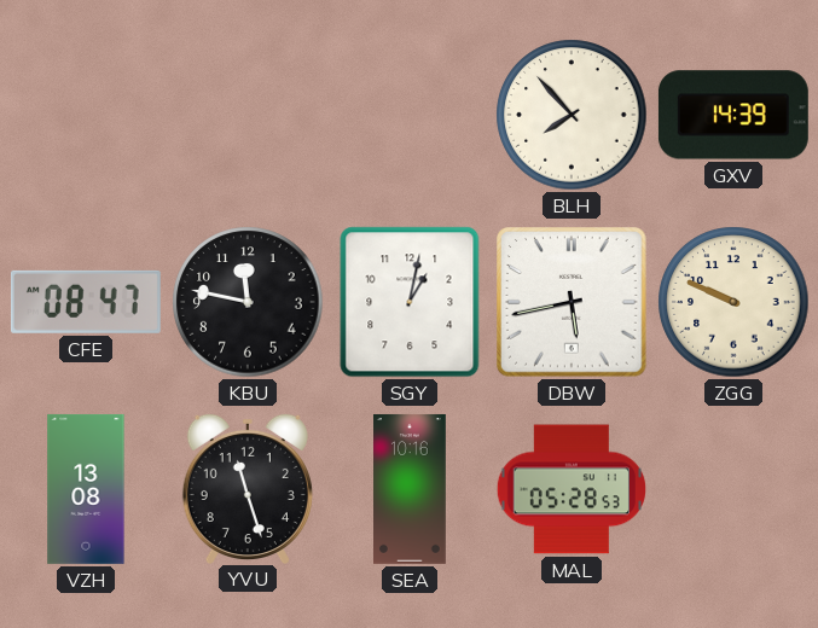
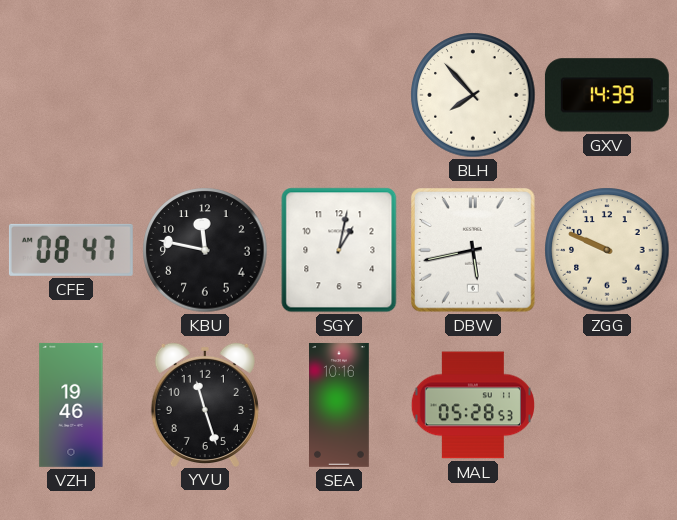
VZH: 13:08 -> 19:46
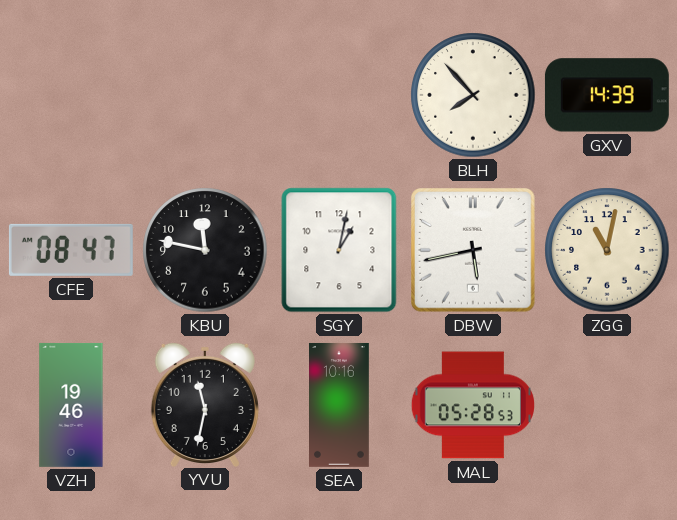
ZGG: 9:49 -> 11:02
YVU: 11:27 -> 11:32
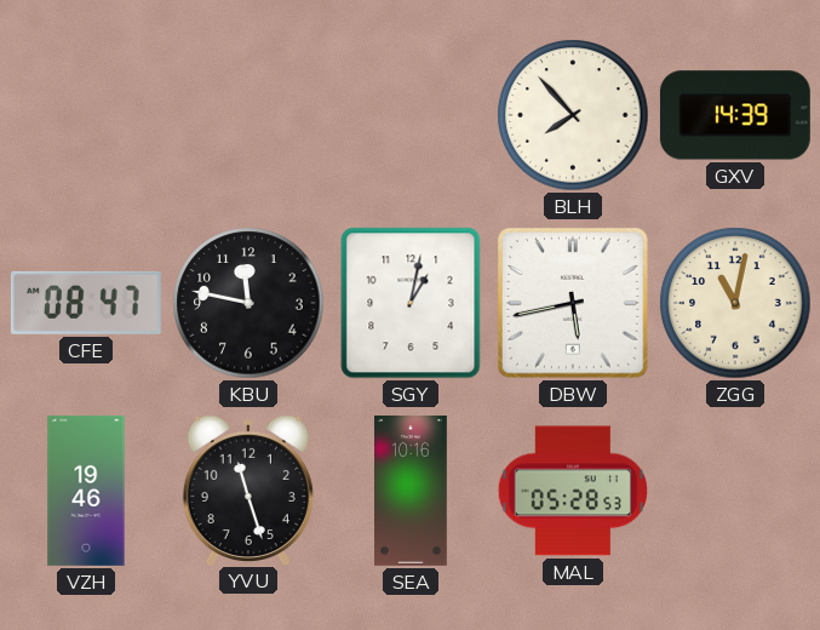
YVU: 11:32 -> 11:27
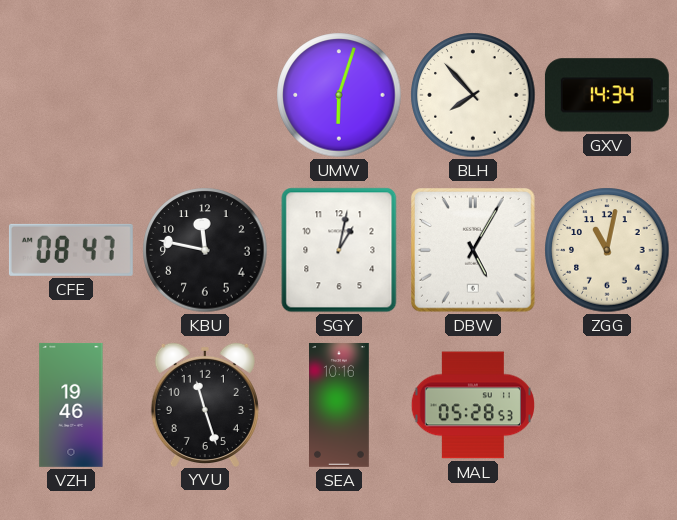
UMW: none -> 6:03
GXV: 14:39 -> 14:34
DBW: 5:43 -> 5:05
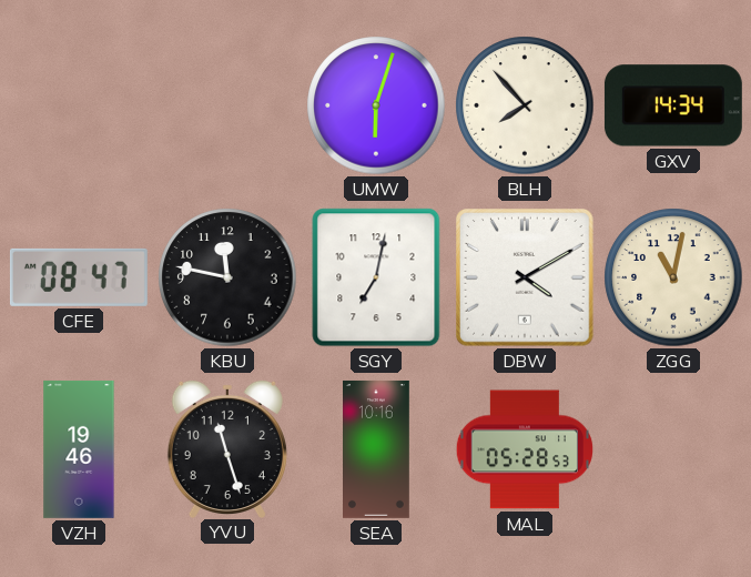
SGY: 1:02 -> 7:02
DBW: 5:05 -> 4:10
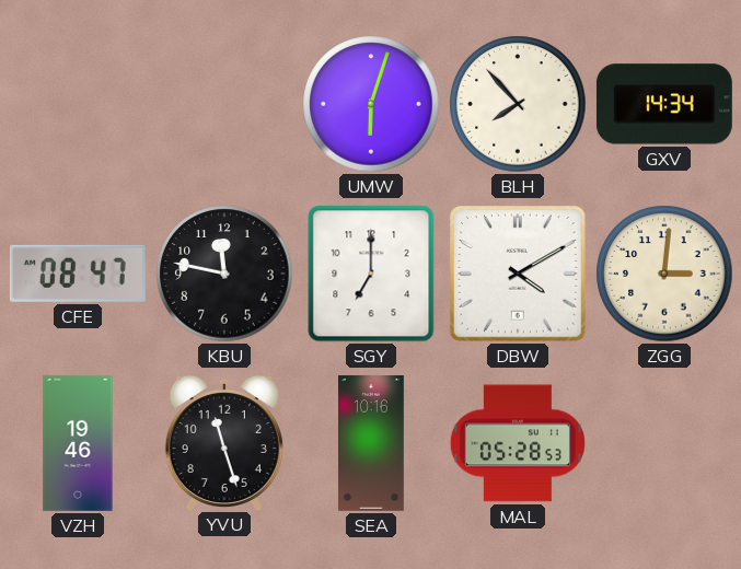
SGY: 7:02 -> 7:00
ZGG: 11:02 -> 3:01
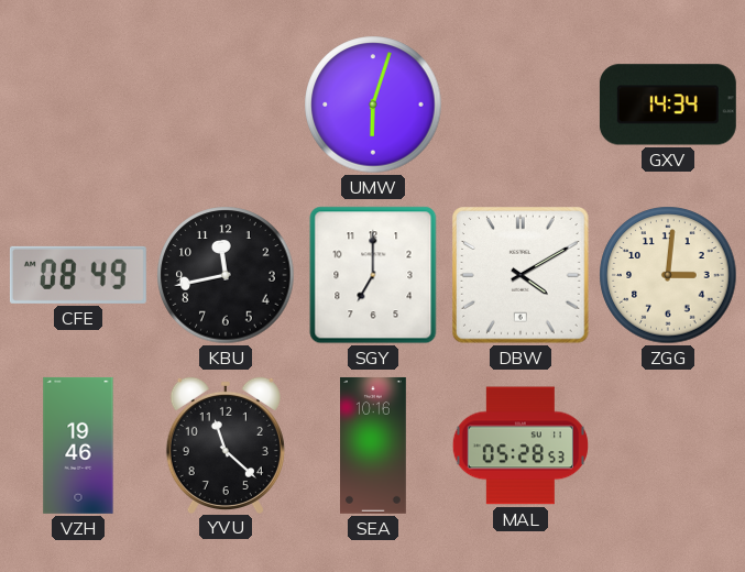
BLH: 7:53 -> none
CFE: 08:47 -> 08:49
KBU: 11:47 -> 11:43
YVU: 11:27 -> 11:22
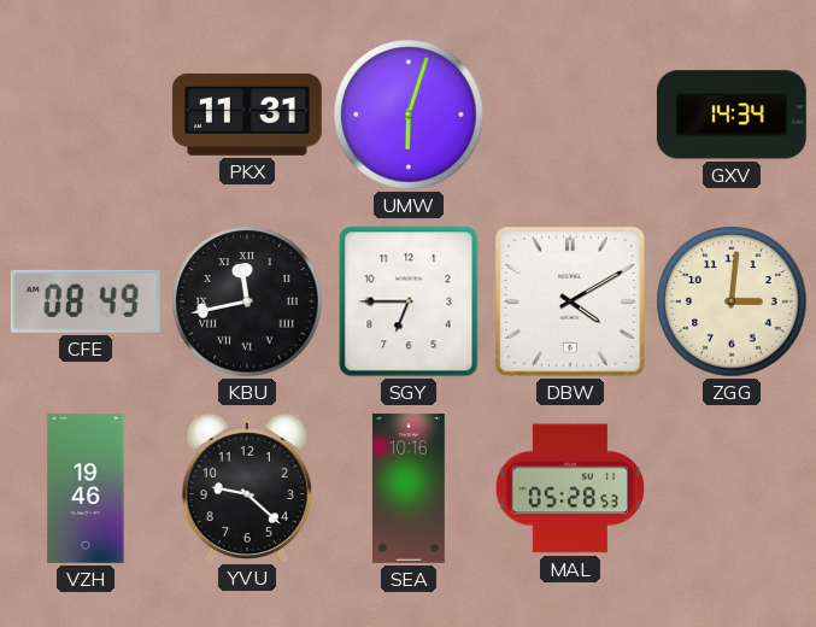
PKX: none -> 11:31
KBU numerals: Arabic -> Roman
SGY: 7:00 -> 6:45
YVU: 11:22 -> 9:22
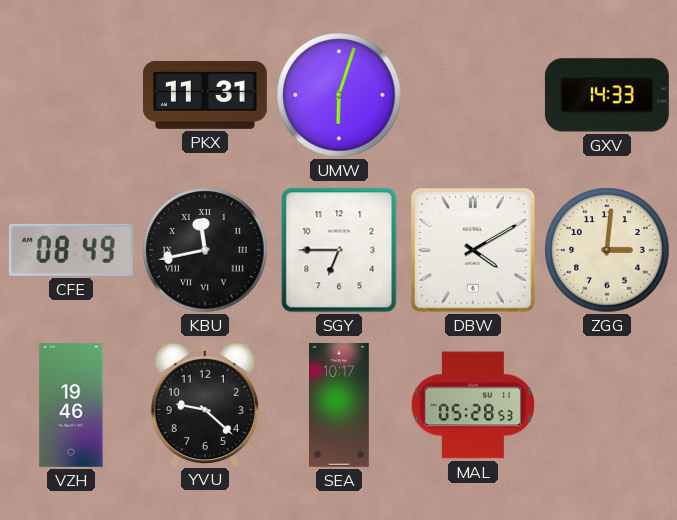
GXV: 14:34 -> 14:33
SEA: 10:16 -> 10:17
